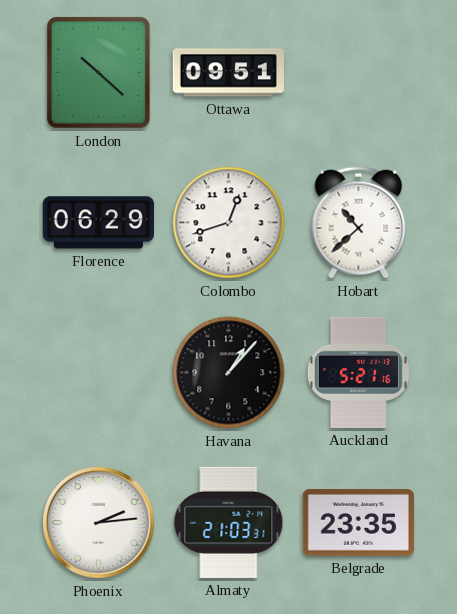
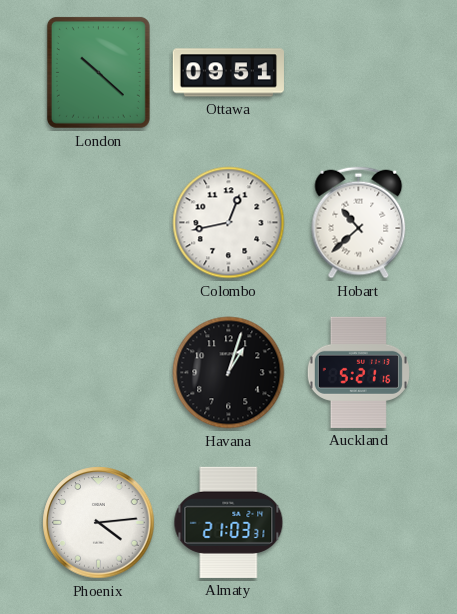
Florence: 06:29 -> none
Colombo: 12:42 -> 12:43
Havana: 1:07 -> 1:03
Phoenix: 2:14 -> 4:14
Belgrade: 23:35 -> none
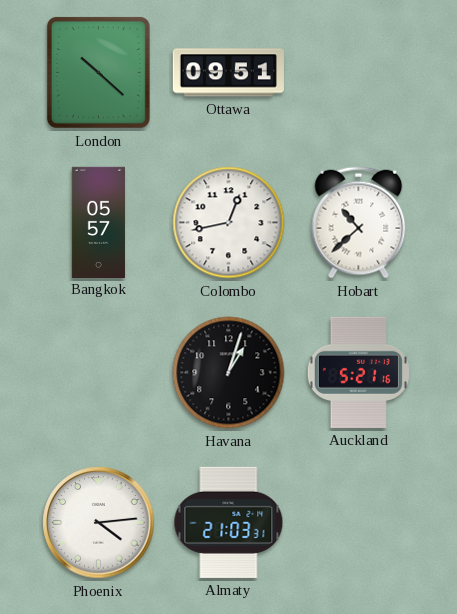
Bangkok: none -> 05:57
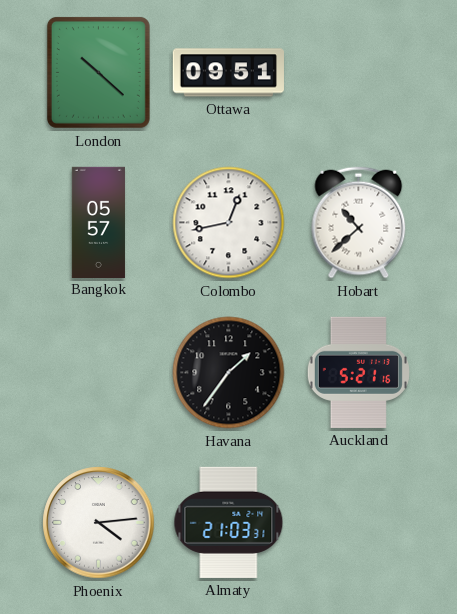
Havana: 1:03 -> 1:36
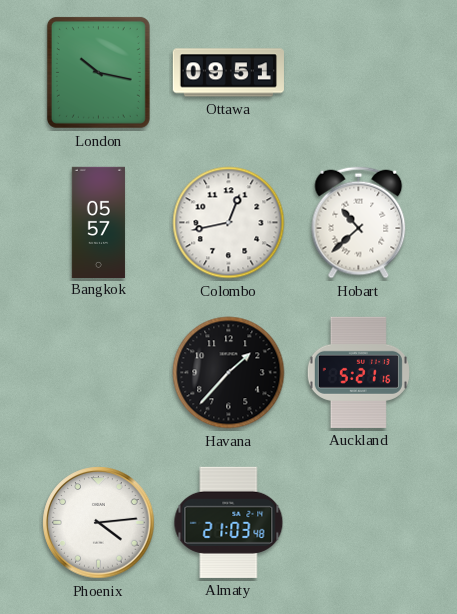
London: 10:22 -> 10:17
Havana: 1:36 -> 1:37
Almaty: 21:03:31 -> 21:03:48
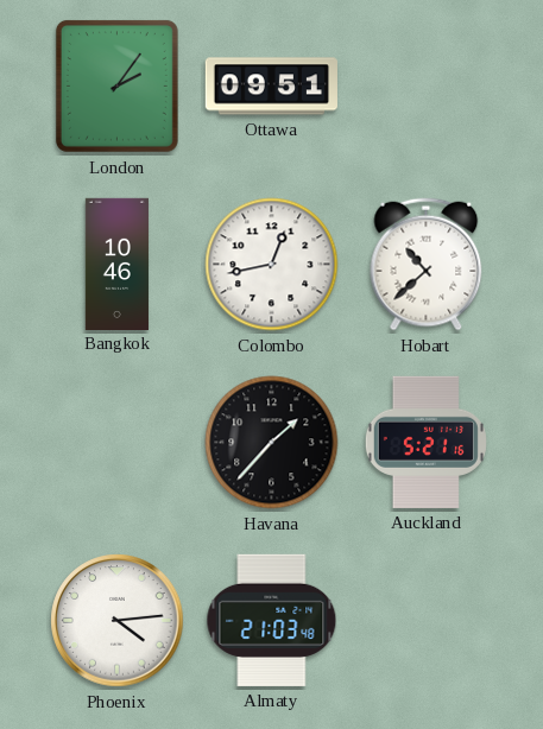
London: 10:17 -> 2:06
Bangkok: 05:57 -> 10:46
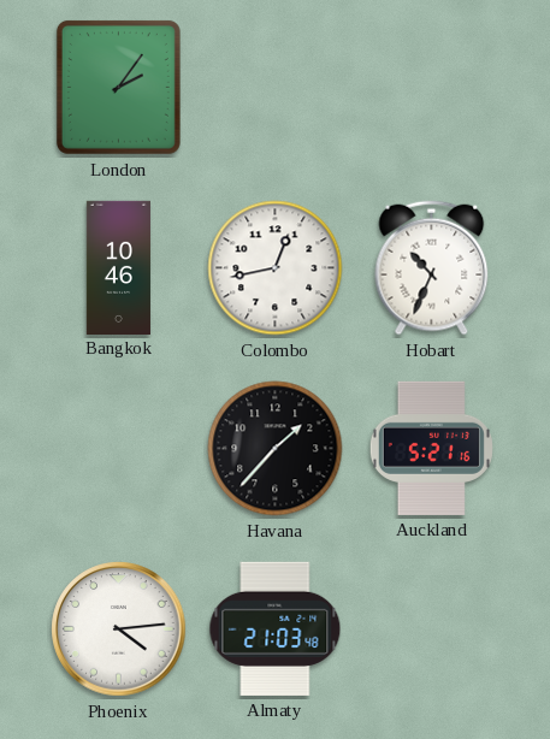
Ottawa: 09:51 -> none
Hobart: 10:38 -> 10:34
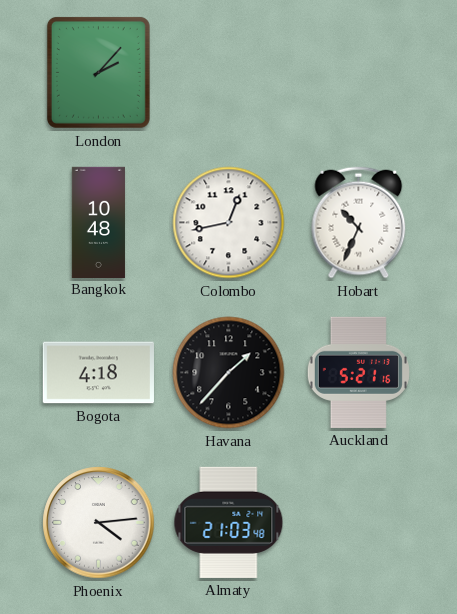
London: 2:06 -> 2:07
Bangkok: 10:46 -> 10:48
Bogota: none -> 4:18
